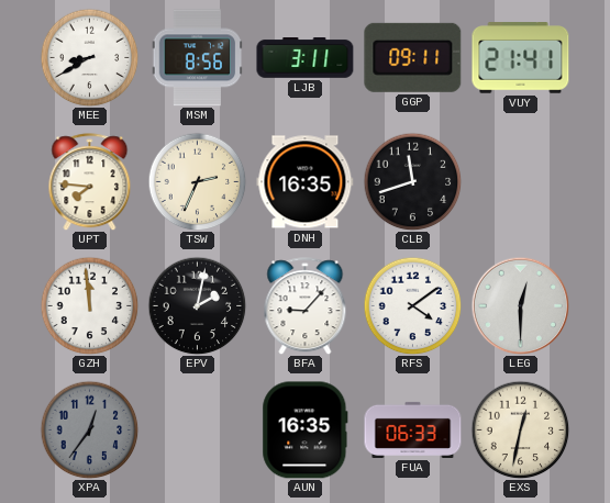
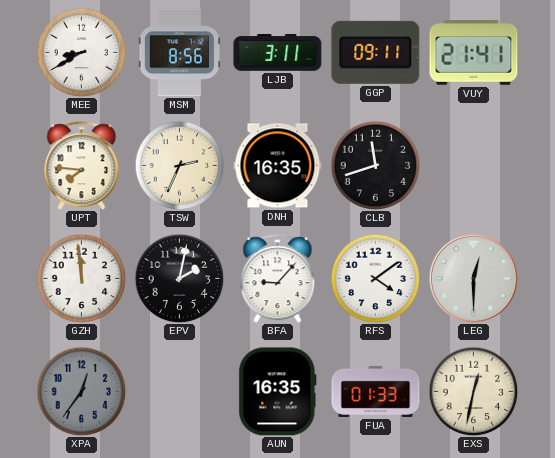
FUA: 06:33 -> 01:33
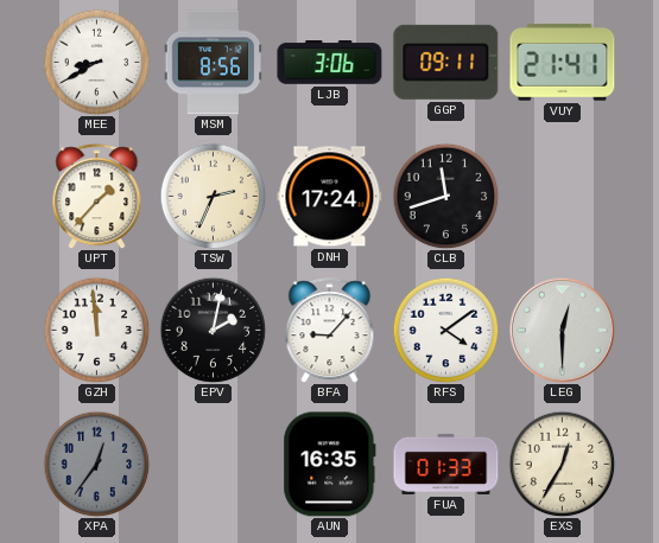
LJB: 3:11 -> 3:06
UPT: 7:46 -> 1:37
DNH: 16:35 -> 17:24
EXS: 12:32 -> 12:35
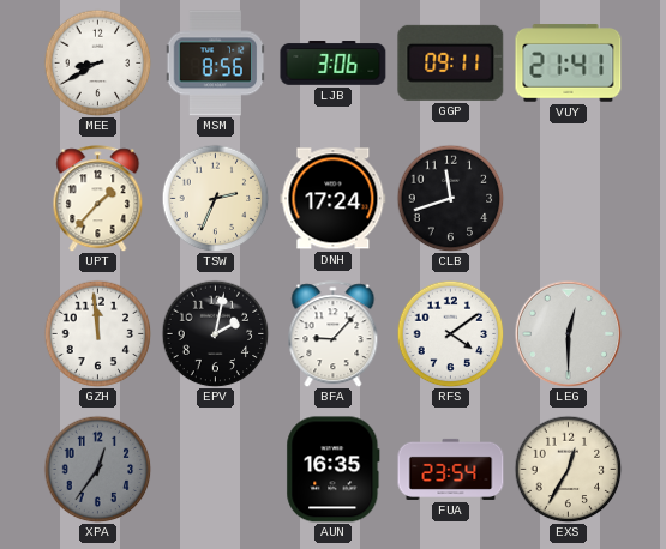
FUA: 01:33 -> 23:54
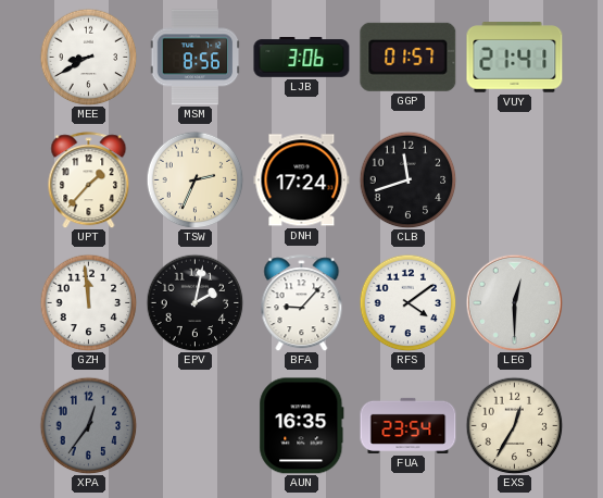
GGP: 09:11 -> 01:57
